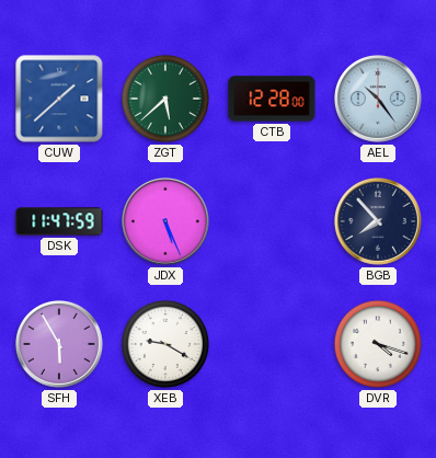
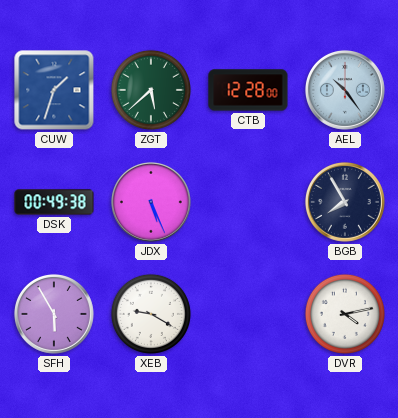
CUW: 1:38 -> 1:33
DSK: 11:47 -> 00:49
BGB: 7:53 -> 7:55
DVR: 4:18 -> 4:13
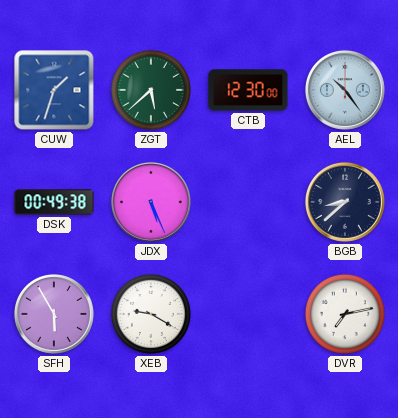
CTB: 12:28 -> 12:30
BGB: 7:55 -> 8:38
DVR: 4:13 -> 7:13
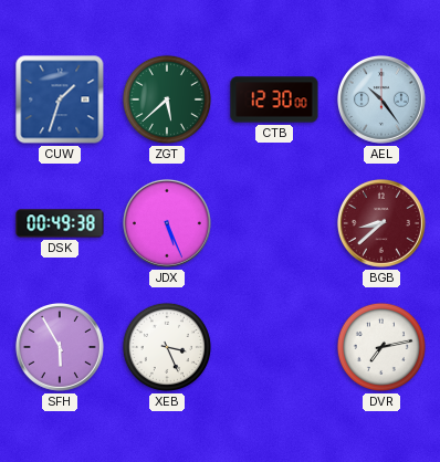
BGB dial: navy -> burgundy
XEB: 9:20 -> 3:26
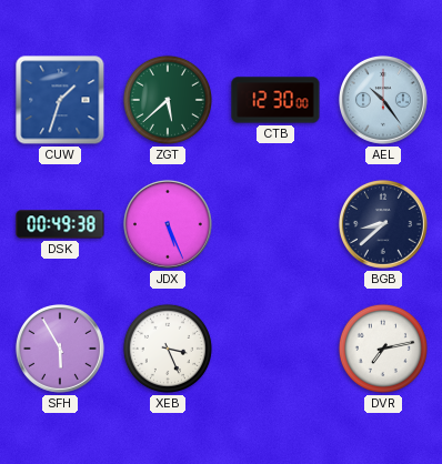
BGB dial: burgundy -> navy
